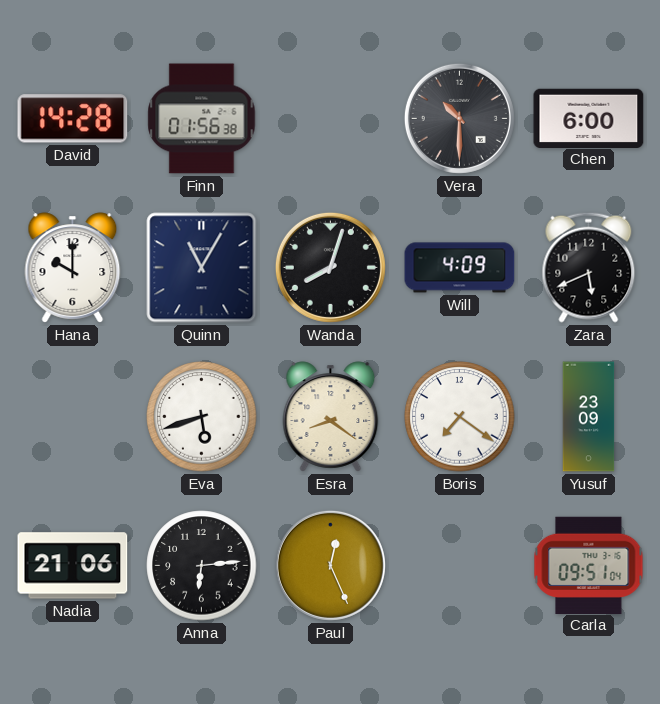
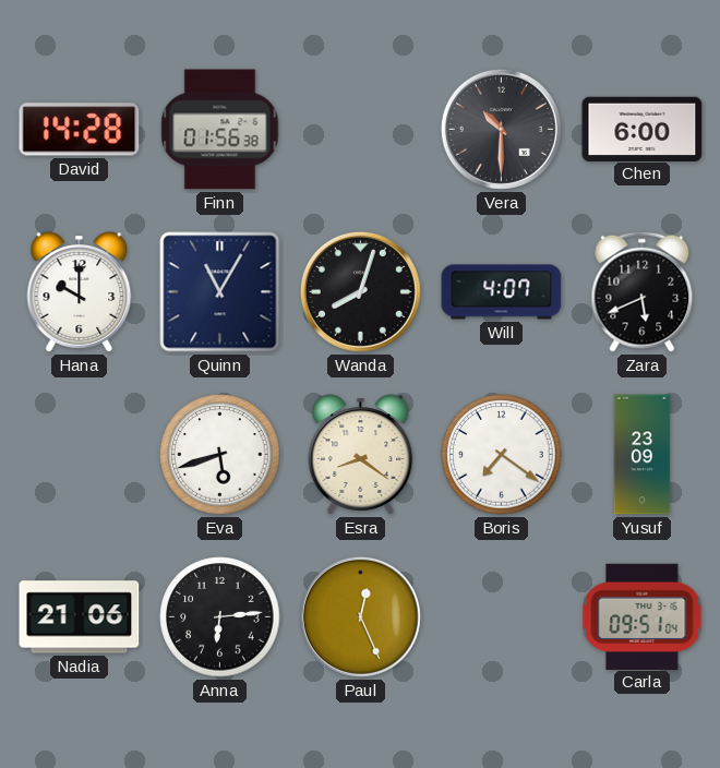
Will: 4:09 -> 4:07
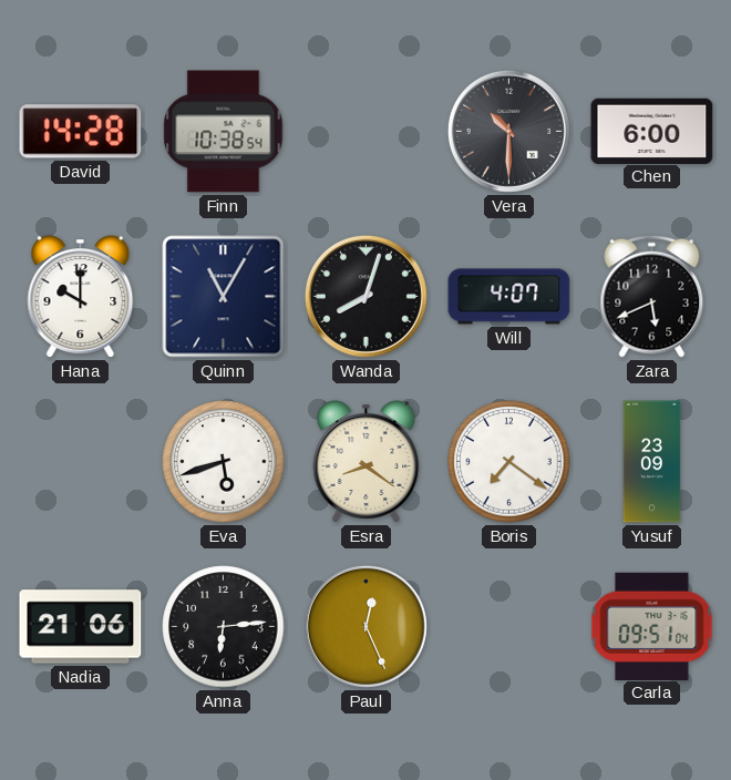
Finn: 01:56 -> 10:38
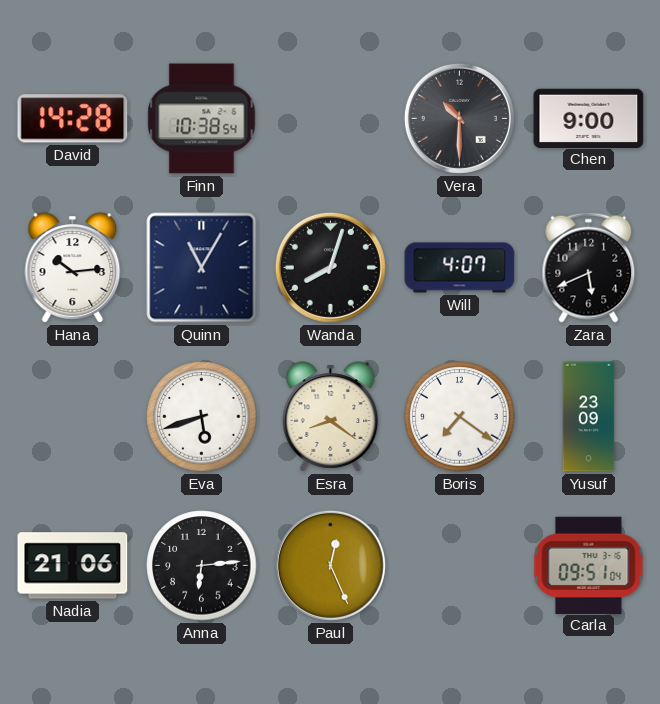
Chen: 6:00 -> 9:00
Hana: 10:00 -> 10:14
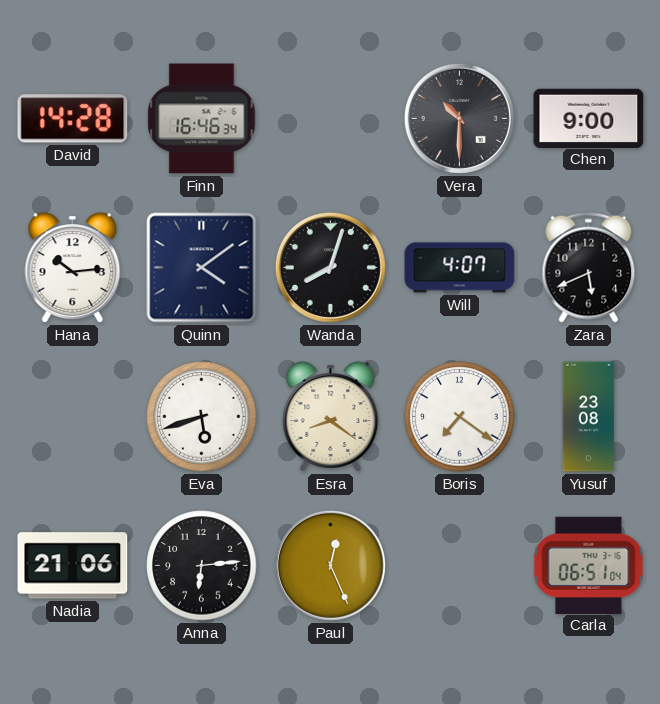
Finn: 10:38 -> 16:46
Quinn: 11:05 -> 4:09
Yusuf: 23:09 -> 23:08
Carla: 09:51 -> 06:51
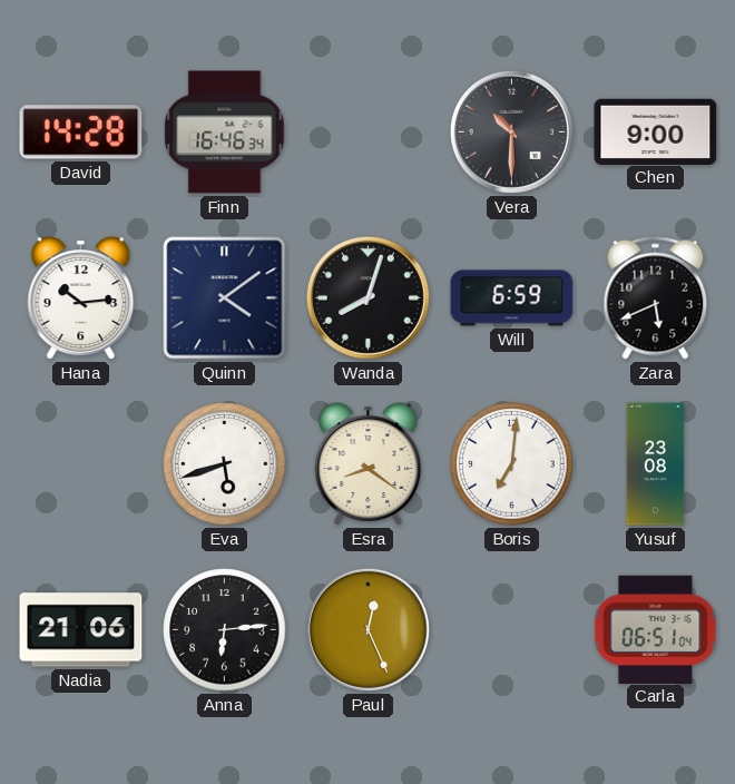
Will: 4:07 -> 6:59
Boris: 7:21 -> 7:01
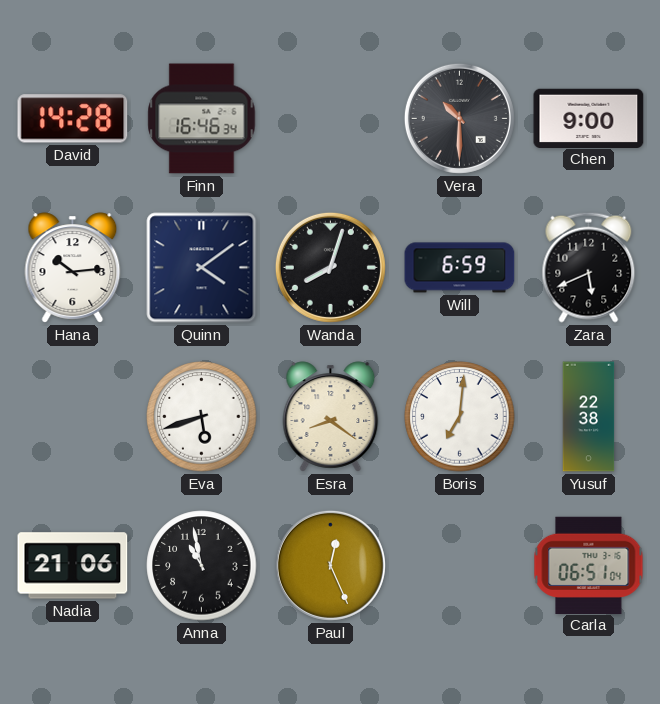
Yusuf: 23:08 -> 22:38
Anna: 6:14 -> 10:58
